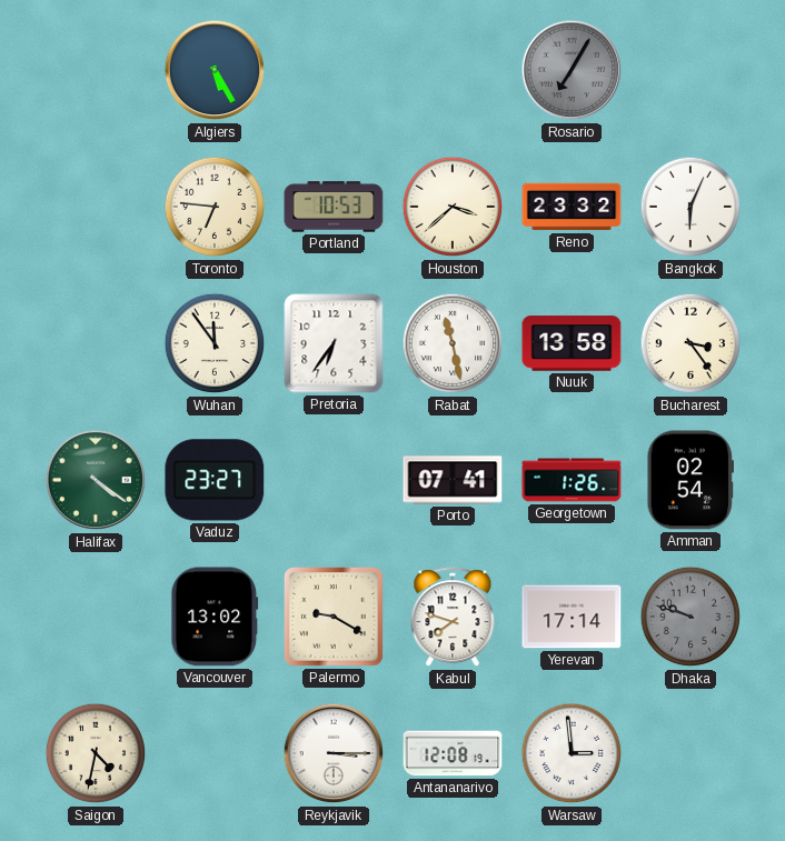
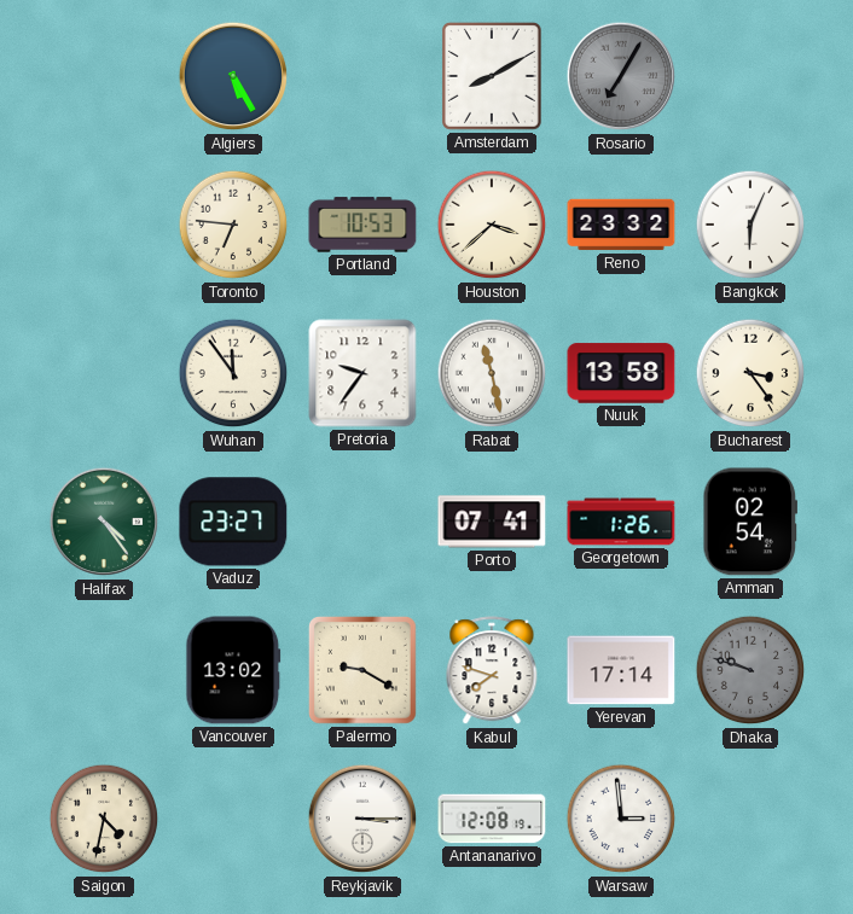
Amsterdam: none -> 8:10
Pretoria: 6:36 -> 9:36
Halifax: 4:21 -> 4:24
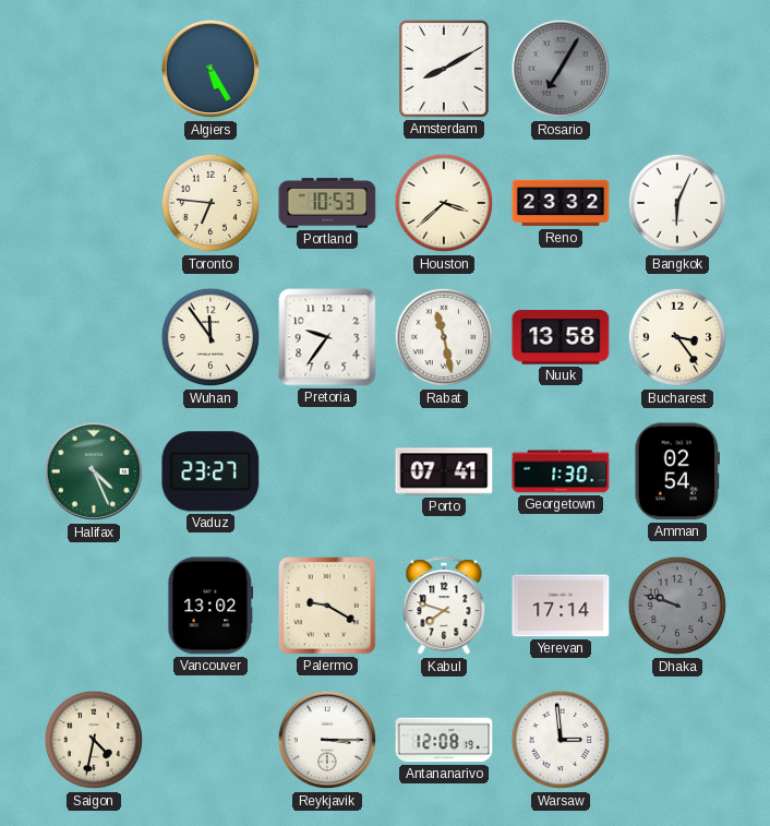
Halifax: 4:24 -> 4:26
Georgetown: 1:26 -> 1:30
